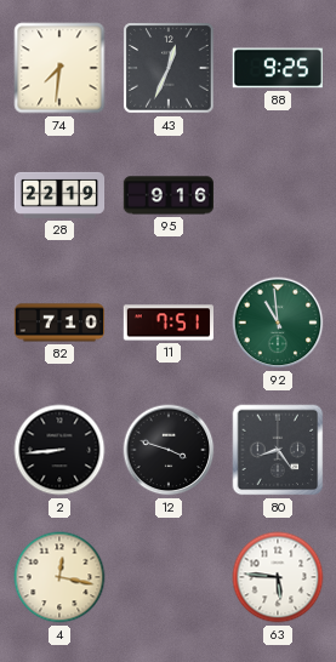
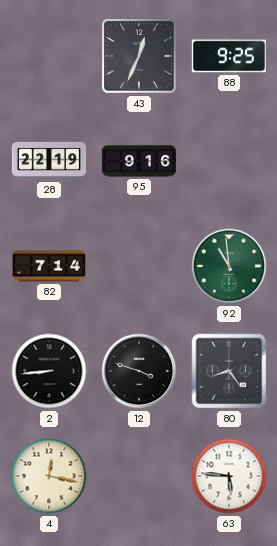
74: 7:31 -> none
82: 7:10 -> 7:14
11: 7:51 -> none
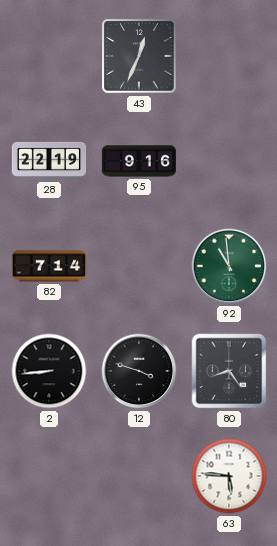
88: 9:25 -> none
4: 12:17 -> none
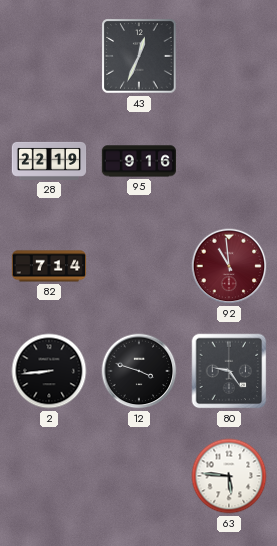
92 dial: green -> burgundy
80: 8:24 -> 9:24
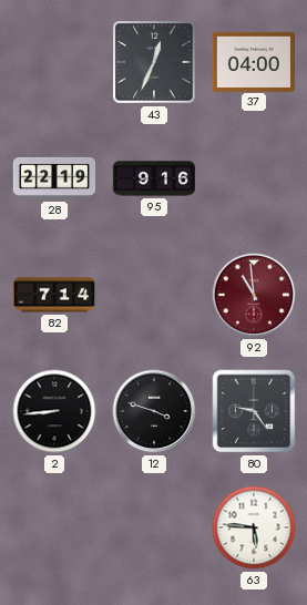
37: none -> 04:00
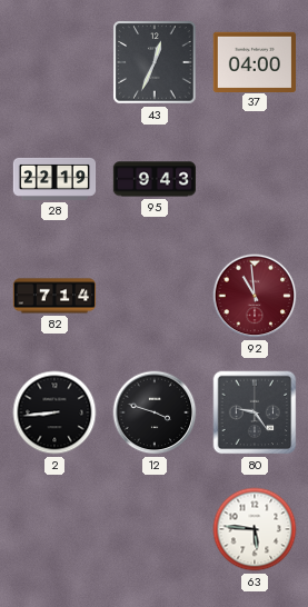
95: 9:16 -> 9:43
